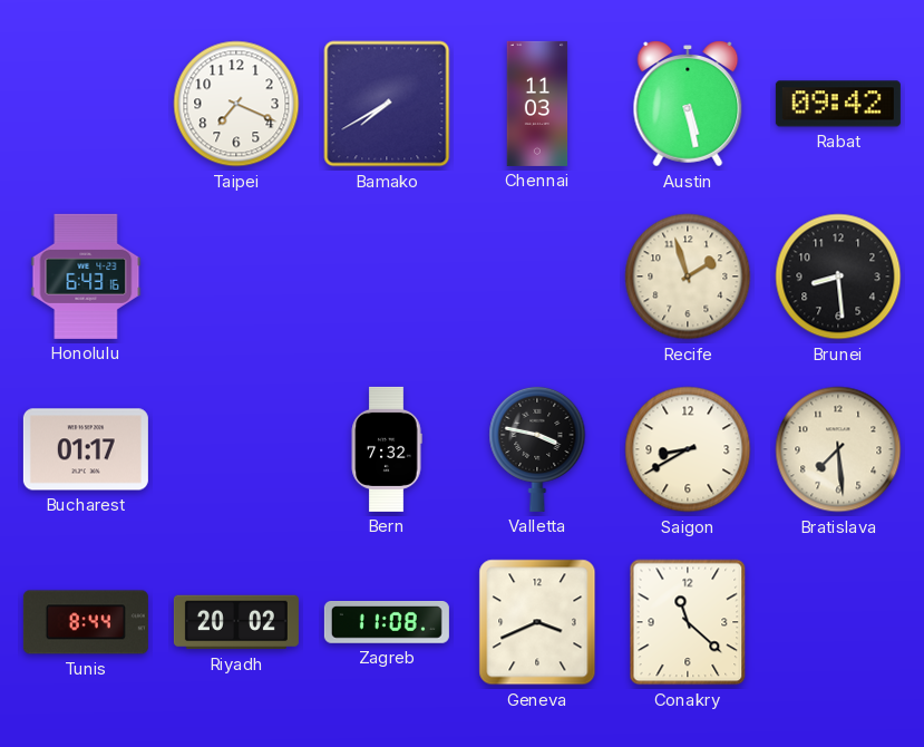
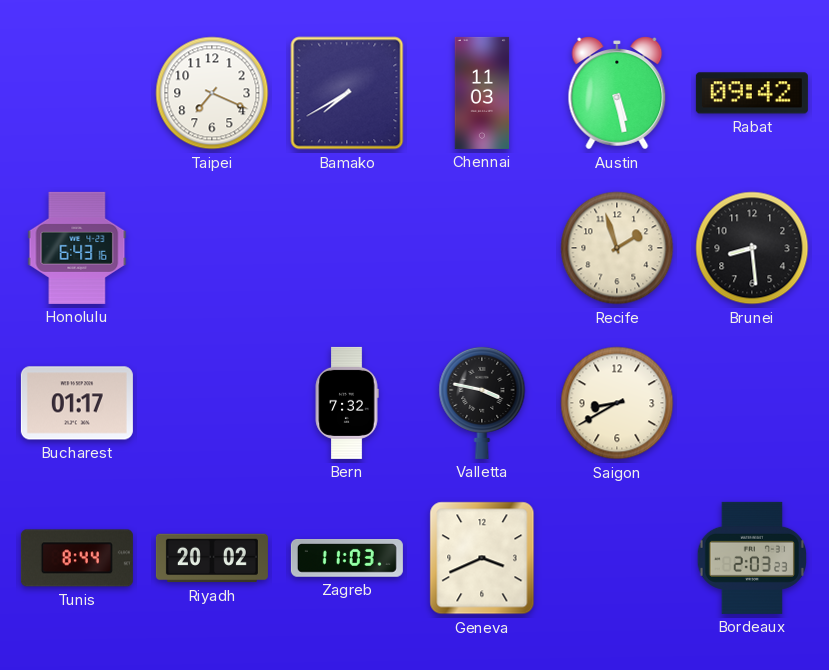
Bratislava: 7:29 -> none
Zagreb: 11:08 -> 11:03
Conakry: 11:22 -> none
Bordeaux: none -> 2:03
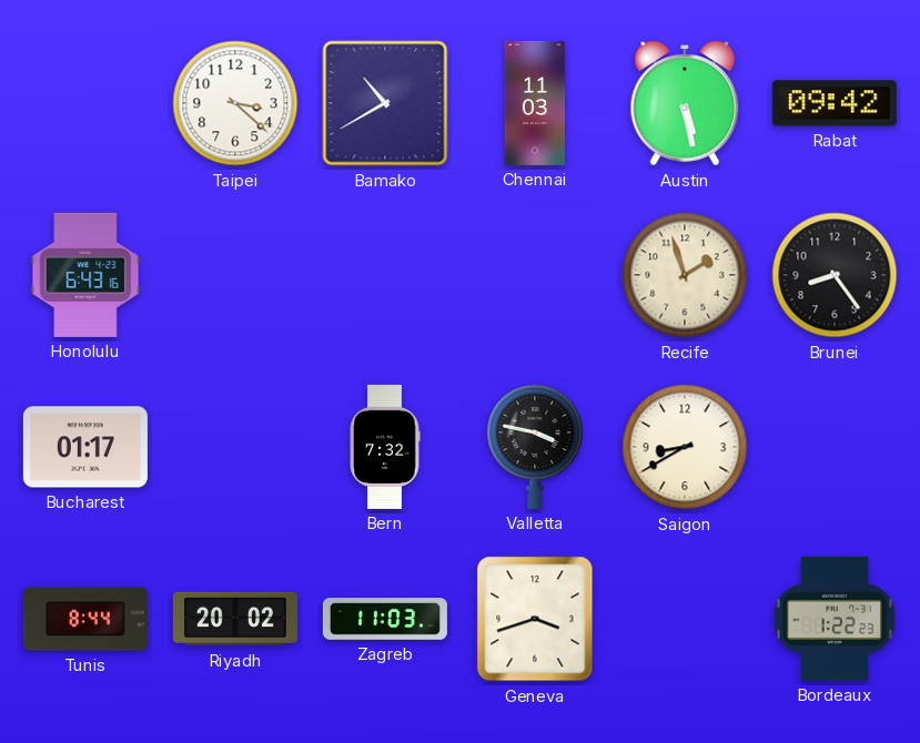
Taipei: 7:19 -> 3:22
Bamako: 7:40 -> 10:40
Brunei: 8:29 -> 8:24
Geneva: 3:41 -> 3:42
Bordeaux: 2:03 -> 1:22
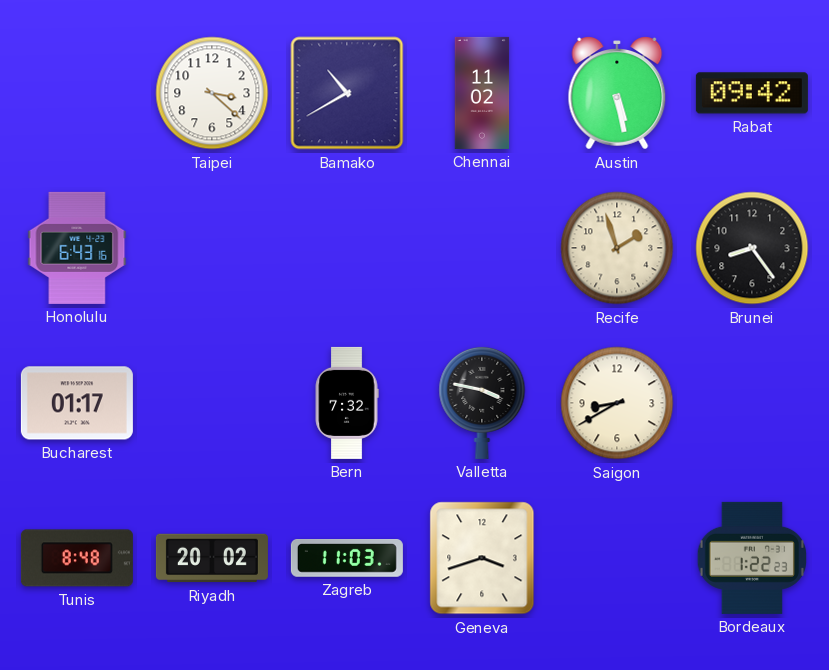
Chennai: 11:03 -> 11:02
Tunis: 8:44 -> 8:48
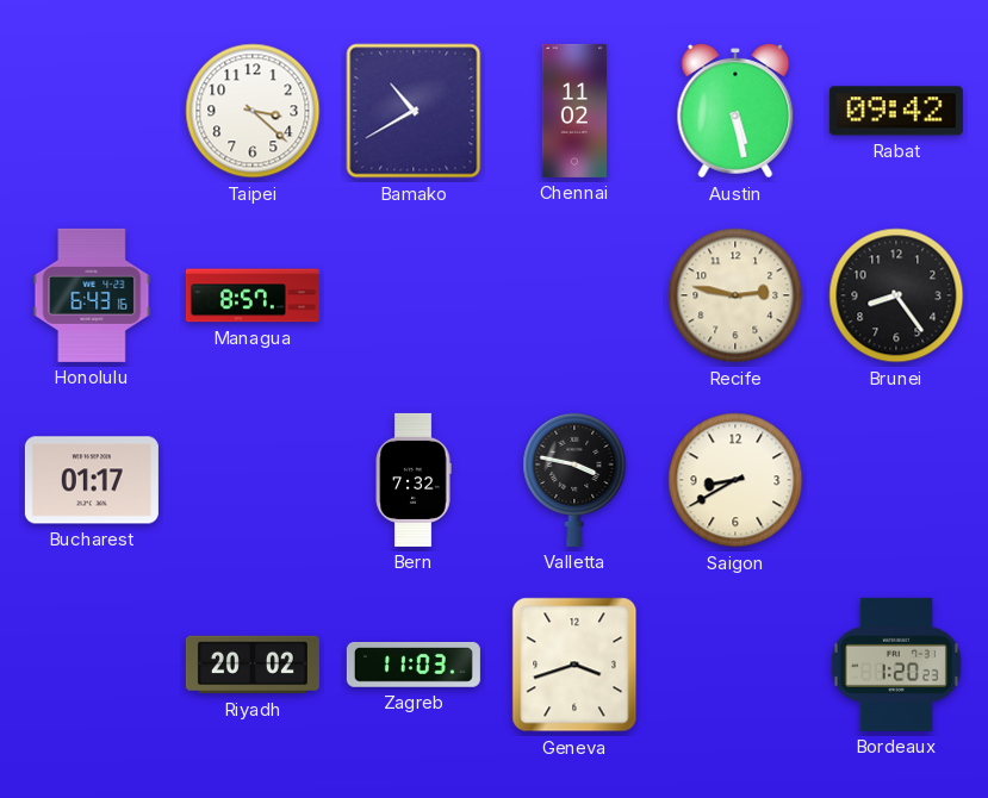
Managua: none -> 8:57
Recife: 1:57 -> 2:47
Tunis: 8:48 -> none
Bordeaux: 1:22 -> 1:20
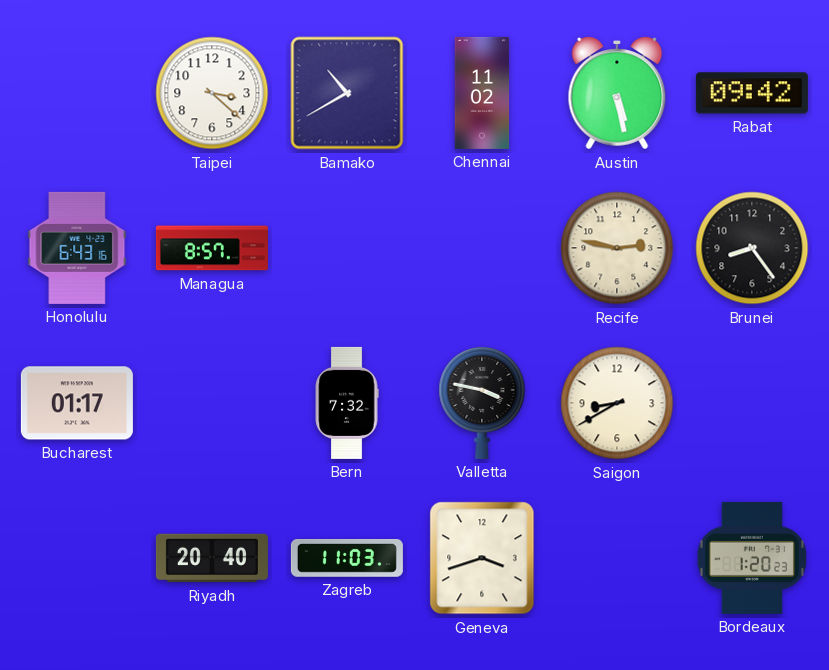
Riyadh: 20:02 -> 20:40
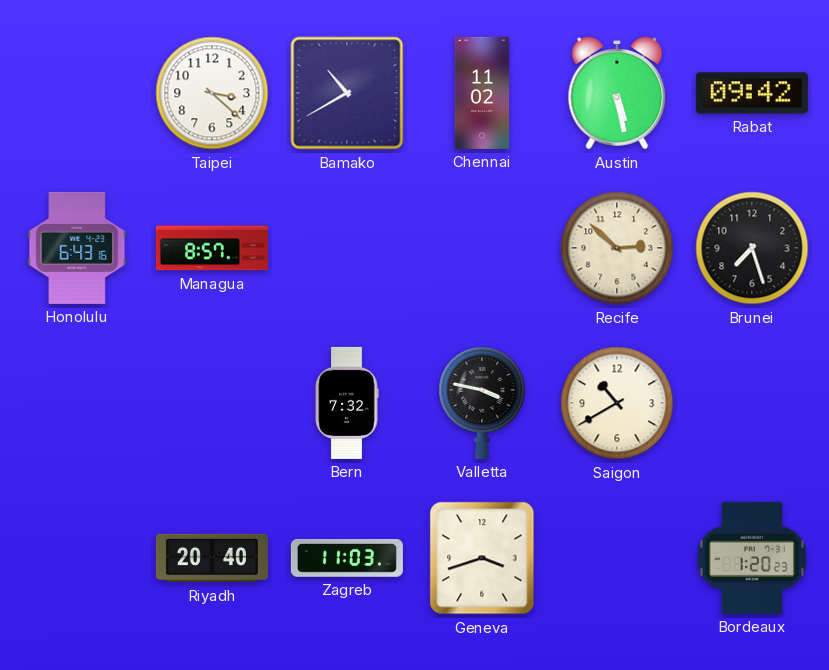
Recife: 2:47 -> 2:52
Brunei: 8:24 -> 7:27
Bucharest: 01:17 -> none
Saigon: 8:40 -> 10:40
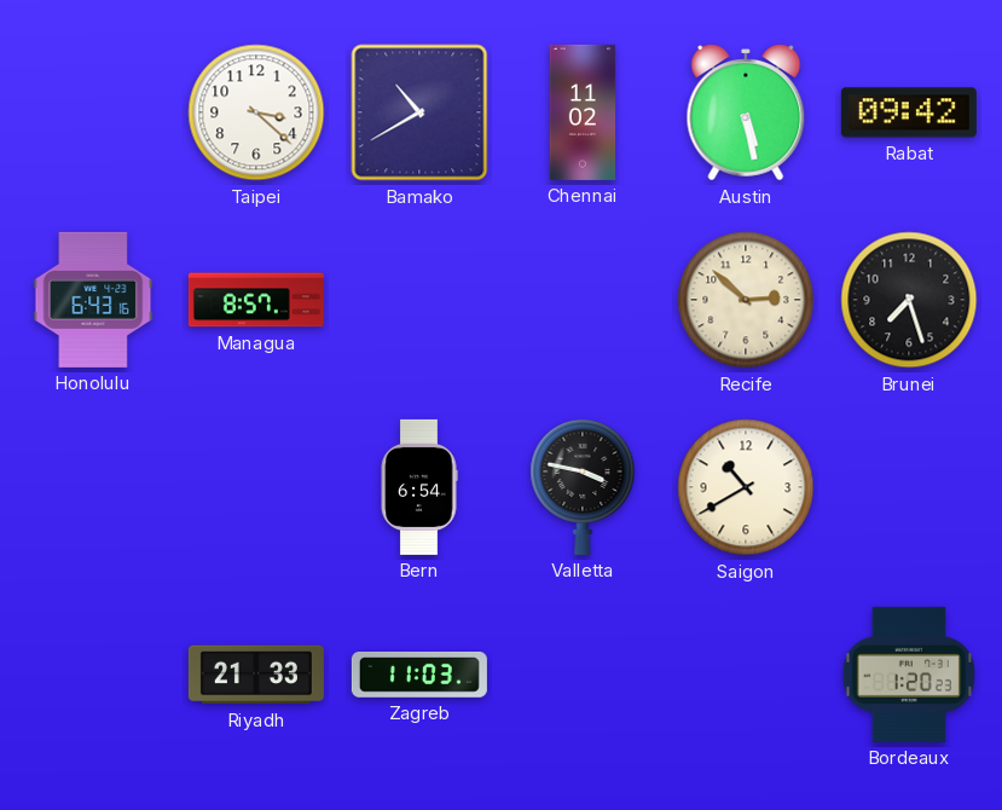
Bern: 7:32 -> 6:54
Riyadh: 20:40 -> 21:33
Geneva: 3:42 -> none
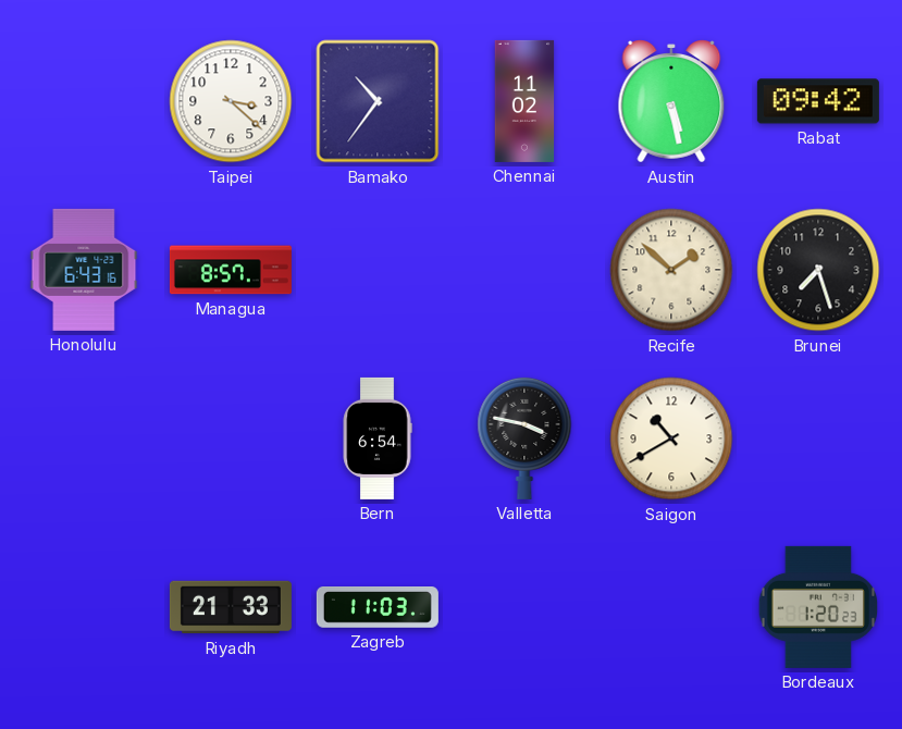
Bamako: 10:40 -> 10:36
Recife: 2:52 -> 1:52
